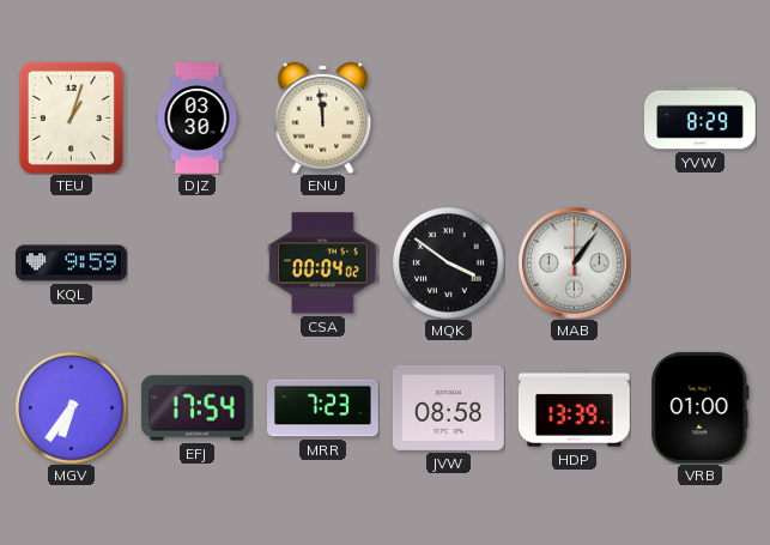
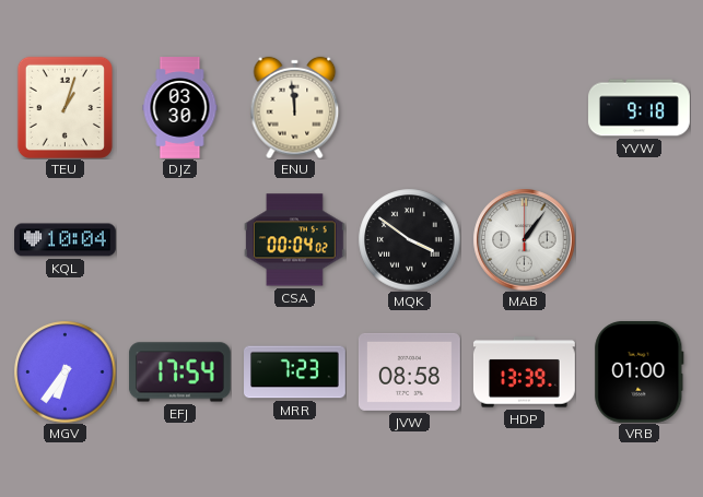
YVW: 8:29 -> 9:18
KQL: 9:59 -> 10:04
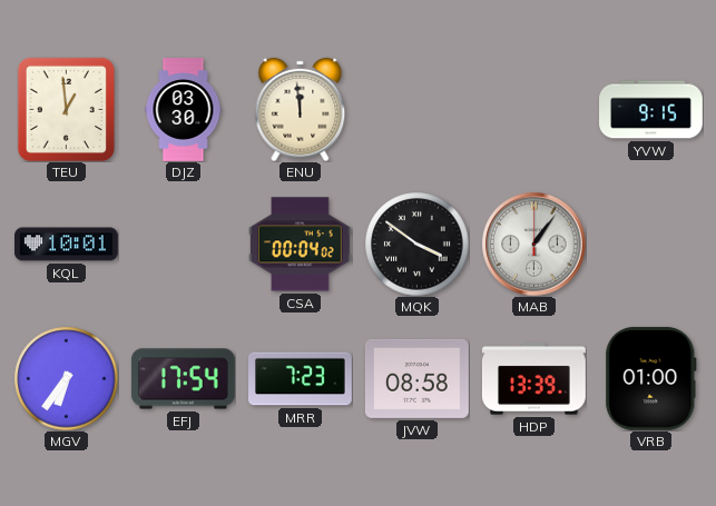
TEU: 1:03 -> 12:59
YVW: 9:18 -> 9:15
KQL: 10:04 -> 10:01
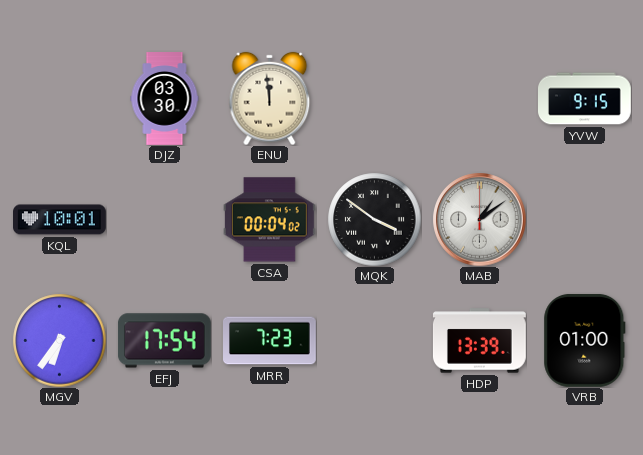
TEU: 12:59 -> none
MAB: 1:06 -> 1:09
JVW: 08:58 -> none
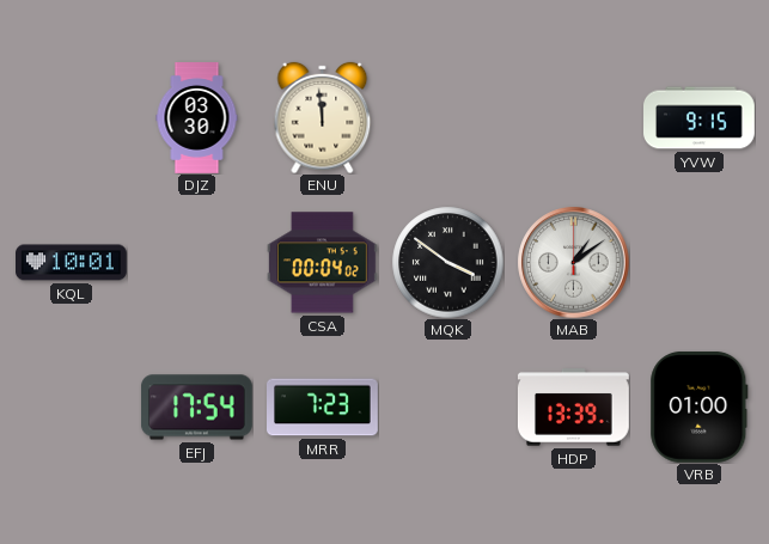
MGV: 6:36 -> none
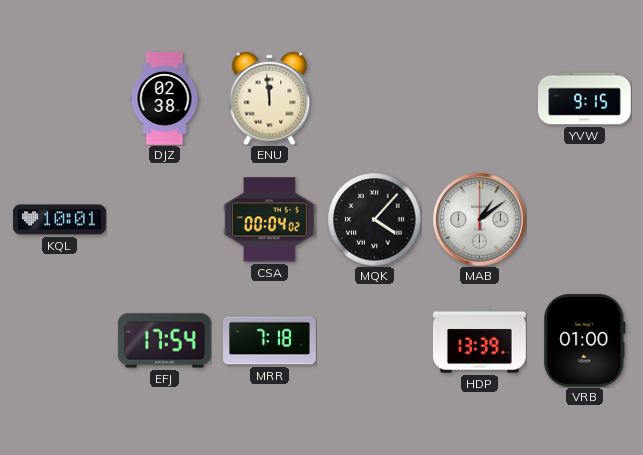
DJZ: 03:30 -> 02:38
MQK: 3:51 -> 4:07
MRR: 7:23 -> 7:18
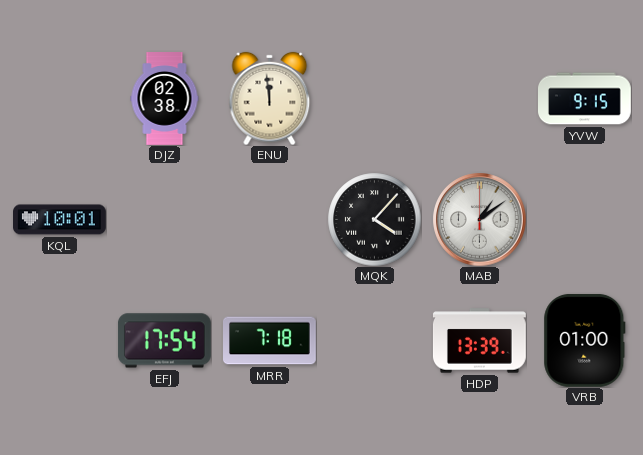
CSA: 00:04 -> none
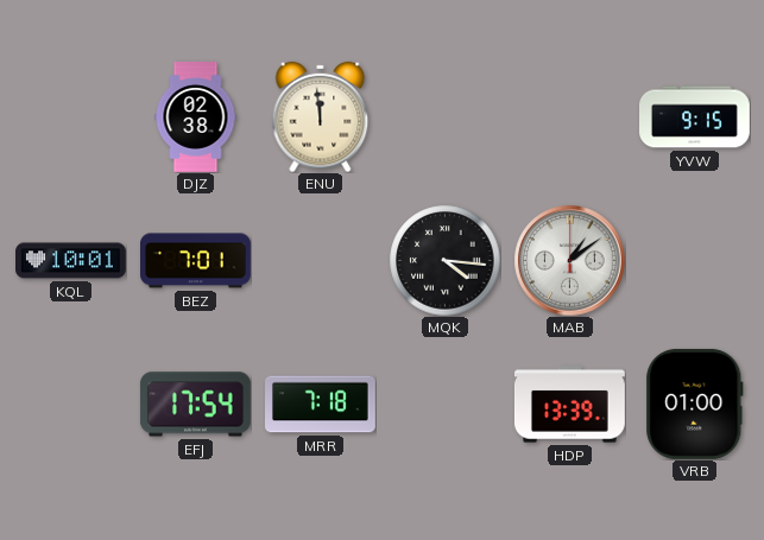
BEZ: none -> 7:01
MQK: 4:07 -> 4:16
